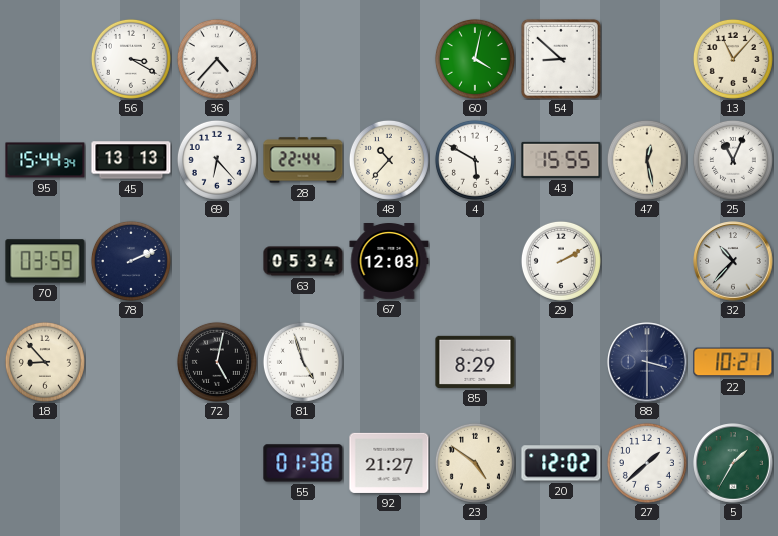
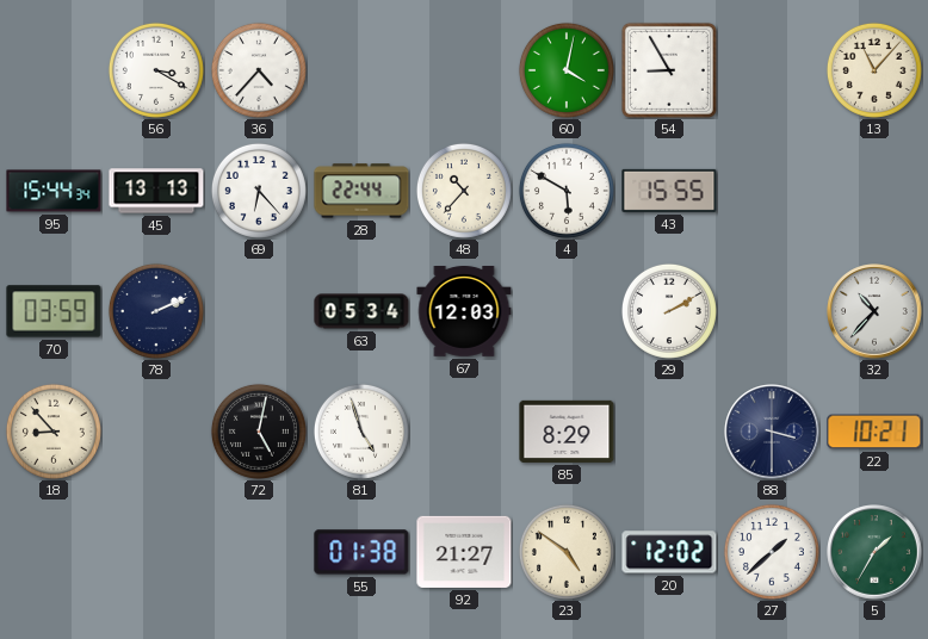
54: 8:52 -> 8:55
47: 12:28 -> none
25: 11:04 -> none
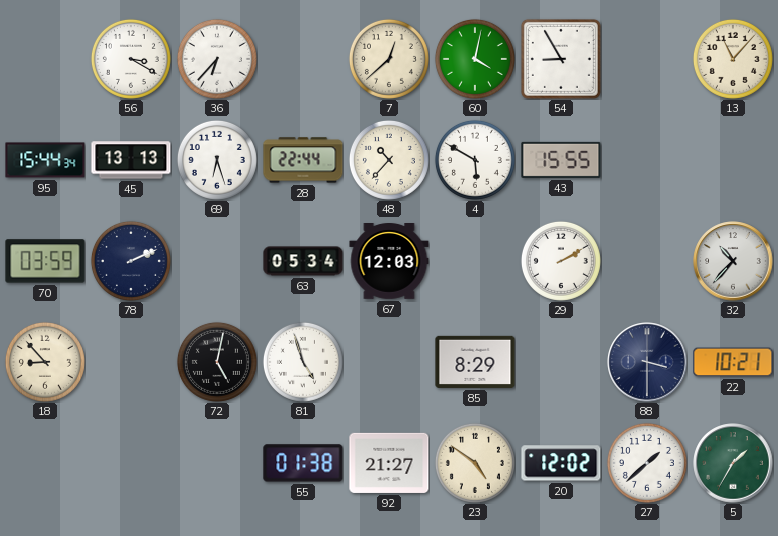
36: 4:37 -> 6:37
7: none -> 12:38
69: 6:23 -> 6:27
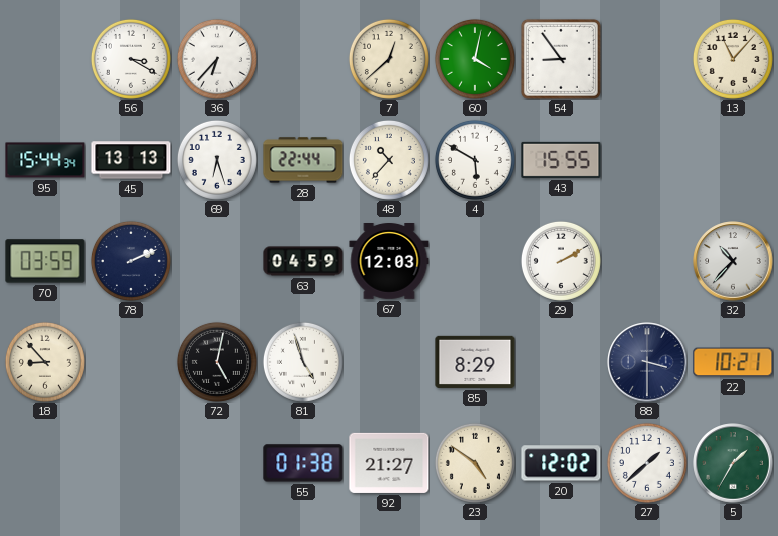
54: 8:55 -> 8:54
63: 05:34 -> 04:59
